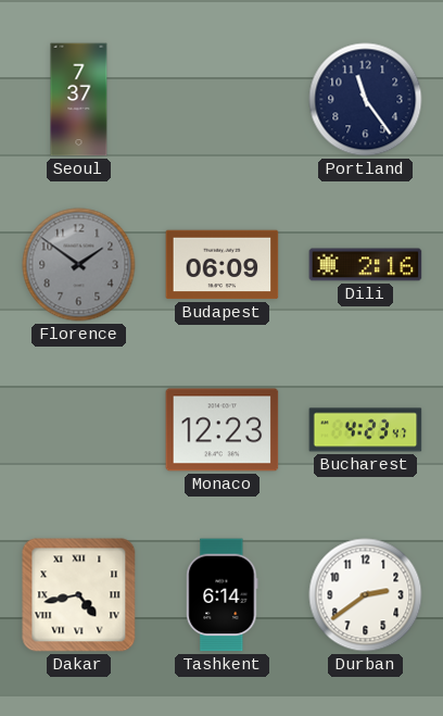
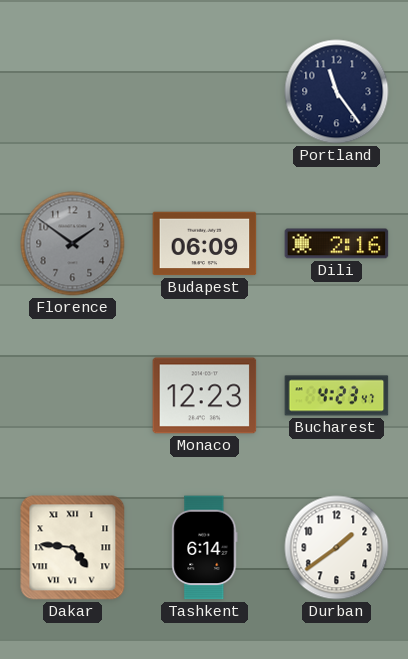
Seoul: 7:37 -> none
Dakar: 4:43 -> 4:46
Durban: 2:39 -> 1:39
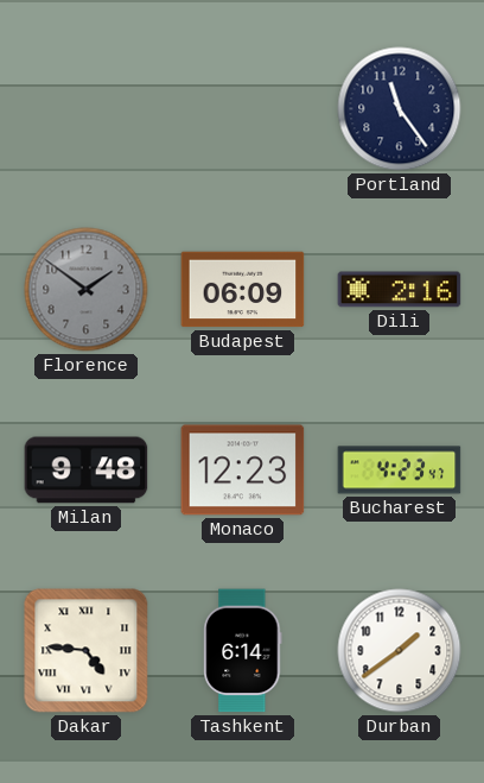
Milan: none -> 9:48
